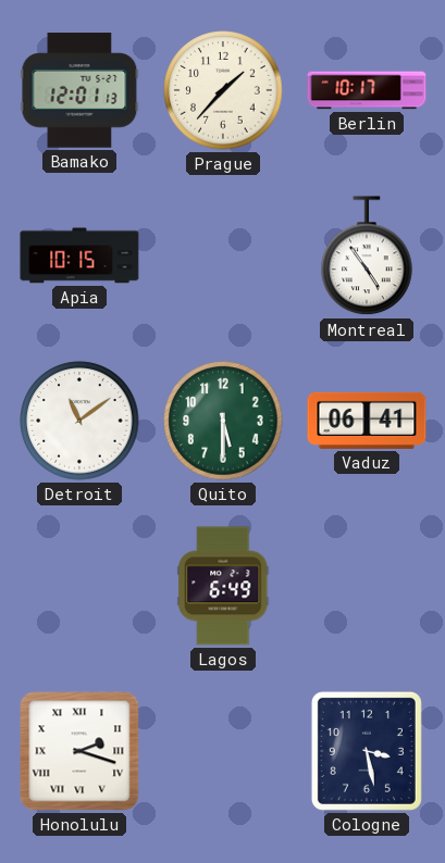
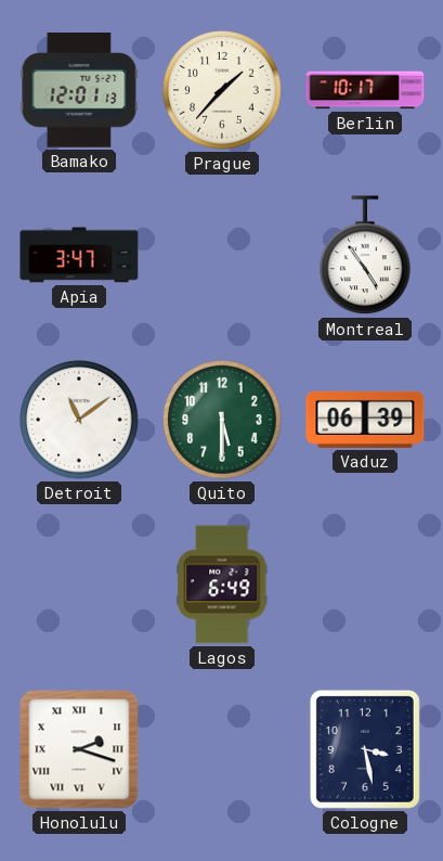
Apia: 10:15 -> 3:47
Vaduz: 06:41 -> 06:39
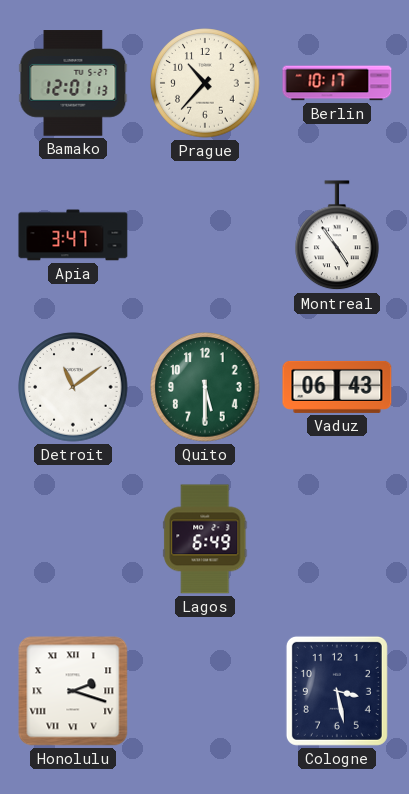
Prague: 1:37 -> 10:37
Vaduz: 06:39 -> 06:43
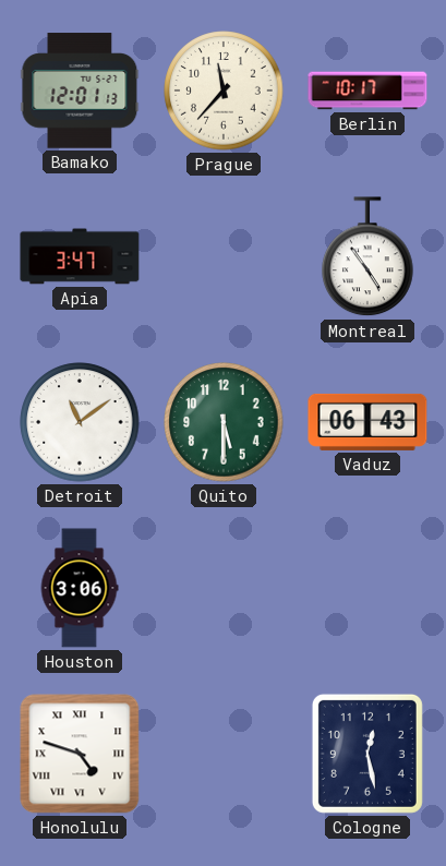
Prague: 10:37 -> 11:37
Houston: none -> 3:06
Lagos: 6:49 -> none
Honolulu: 2:18 -> 4:48
Cologne: 3:28 -> 12:28
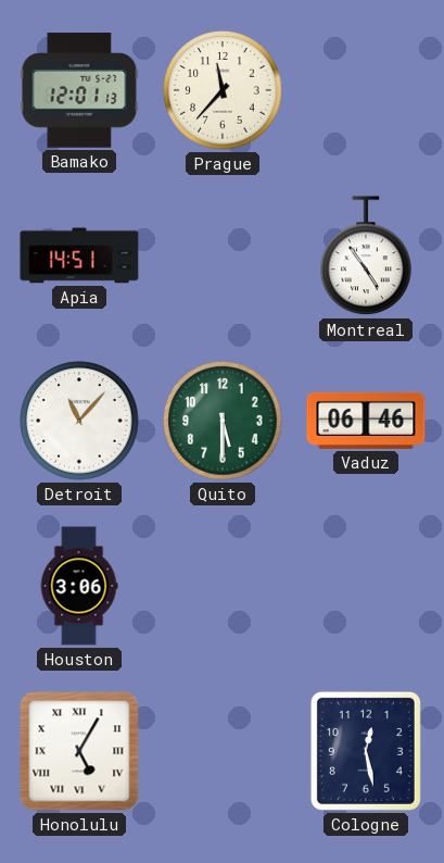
Berlin: 10:17 -> none
Apia: 3:47 -> 14:51
Detroit: 11:09 -> 11:07
Vaduz: 06:43 -> 06:46
Honolulu: 4:48 -> 5:05
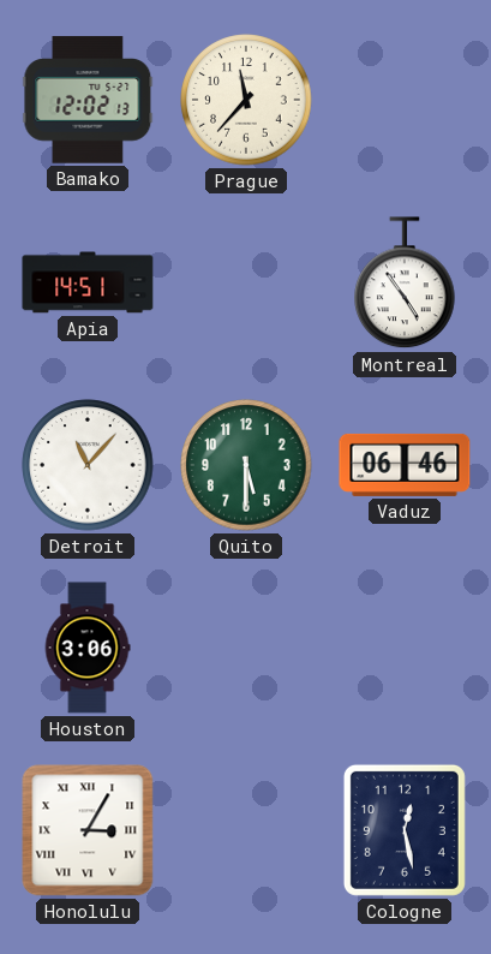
Bamako: 12:01 -> 12:02
Honolulu: 5:05 -> 3:05
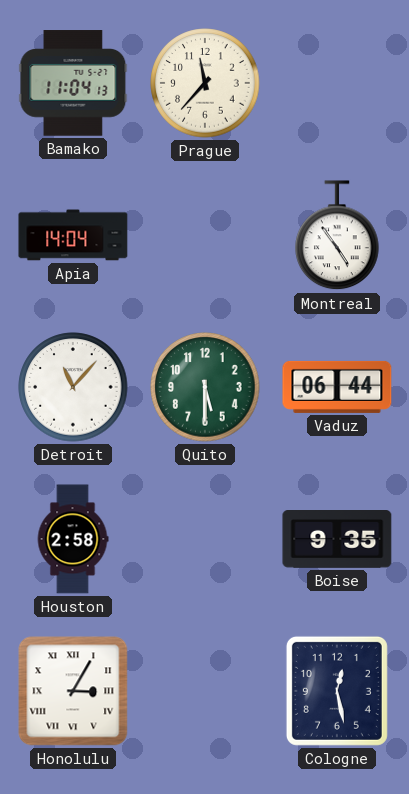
Bamako: 12:02 -> 11:04
Apia: 14:51 -> 14:04
Vaduz: 06:46 -> 06:44
Houston: 3:06 -> 2:58
Boise: none -> 9:35
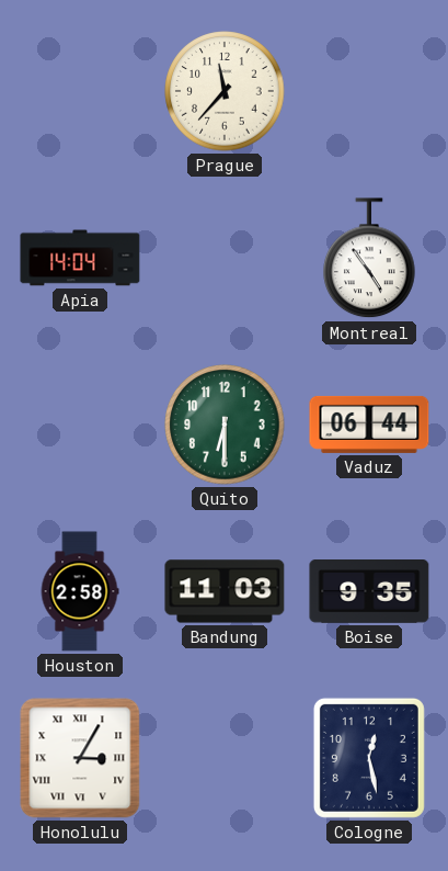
Bamako: 11:04 -> none
Detroit: 11:07 -> none
Quito: 5:30 -> 6:30
Bandung: none -> 11:03
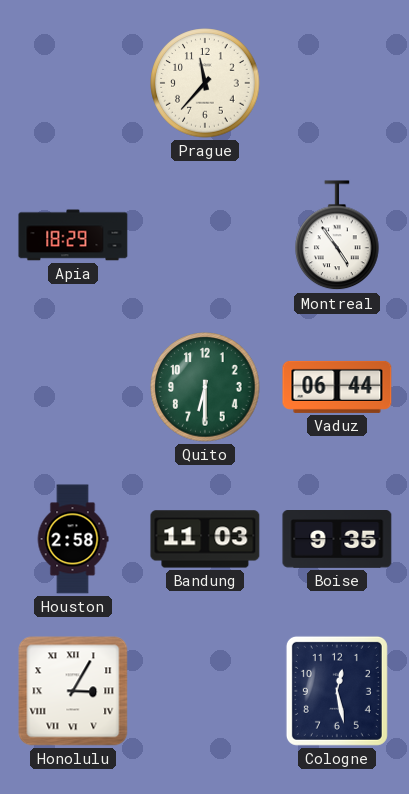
Apia: 14:04 -> 18:29
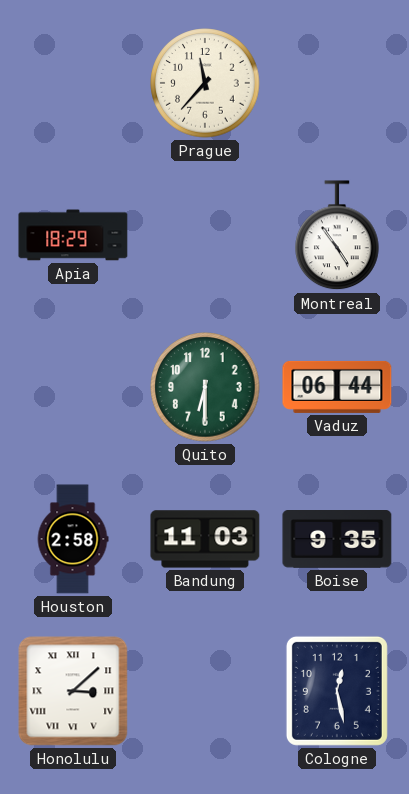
Honolulu: 3:05 -> 3:08
